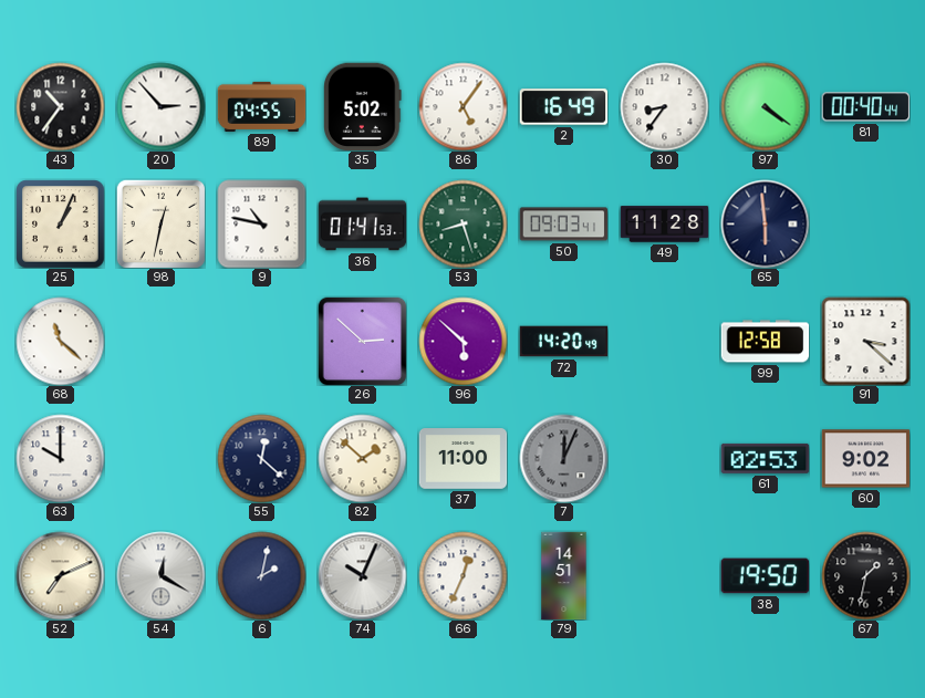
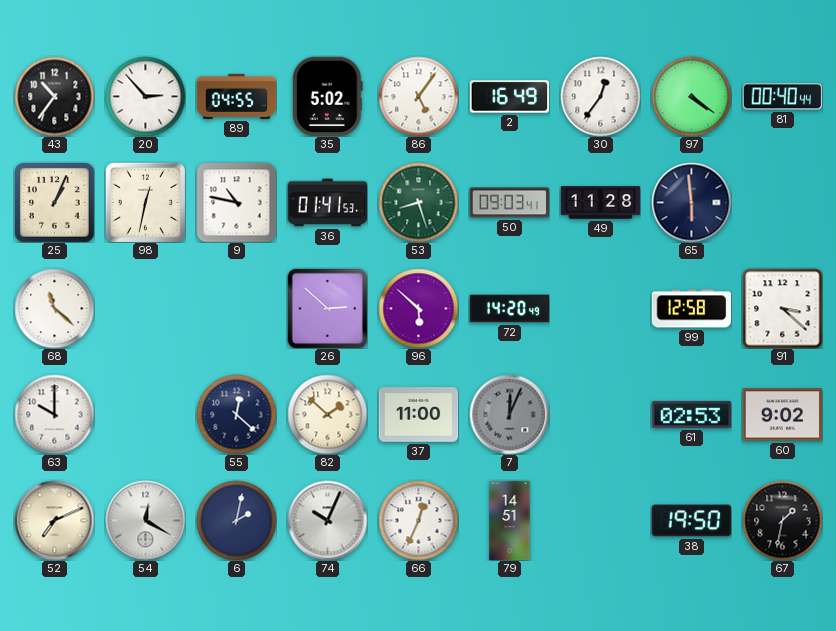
30: 8:36 -> 12:36
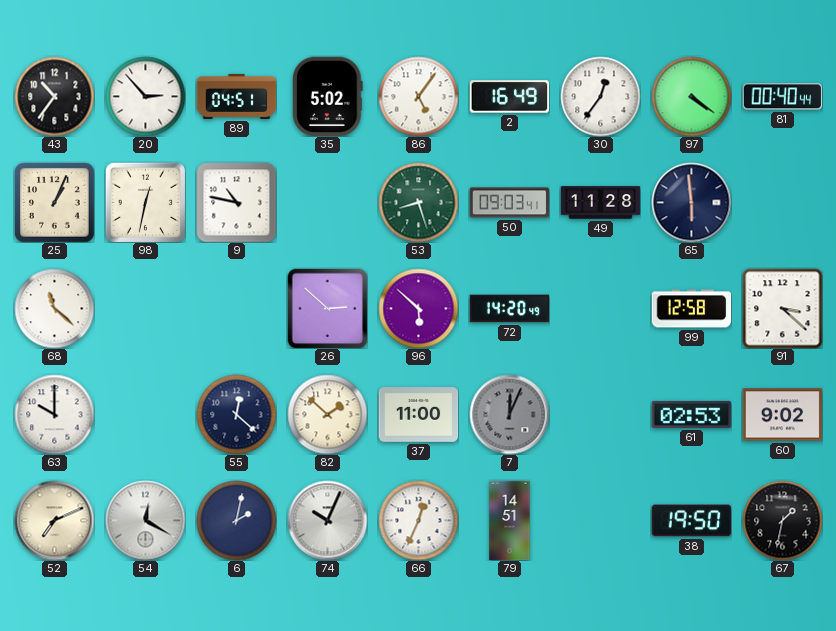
89: 04:55 -> 04:51
36: 01:41 -> none
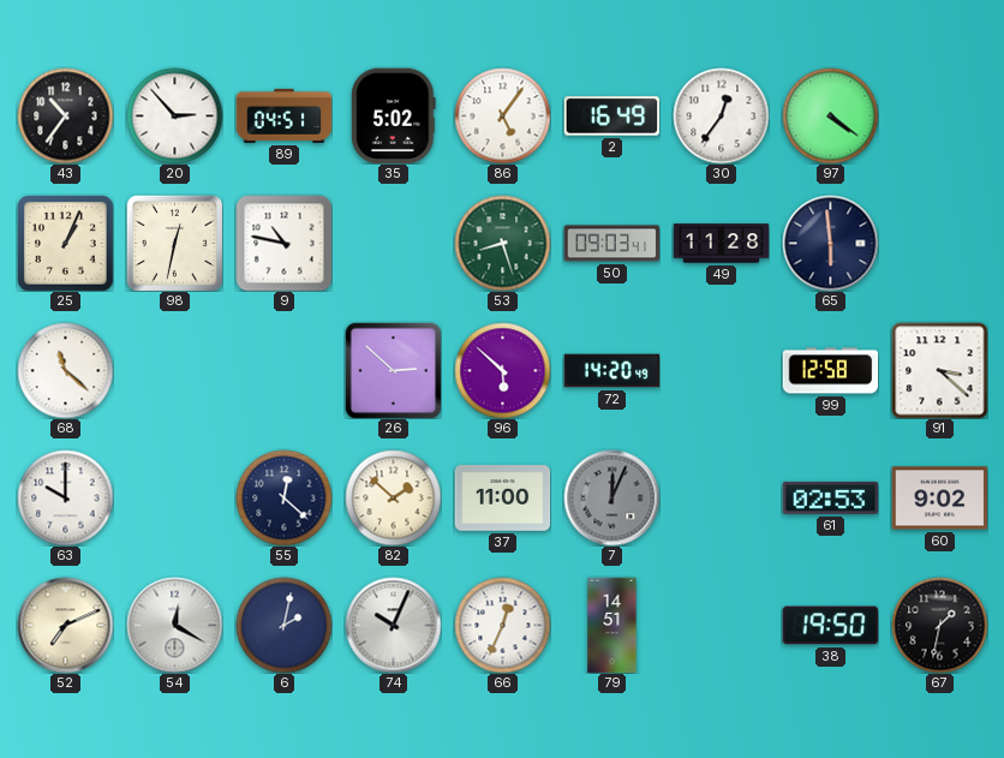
81: 00:40 -> none
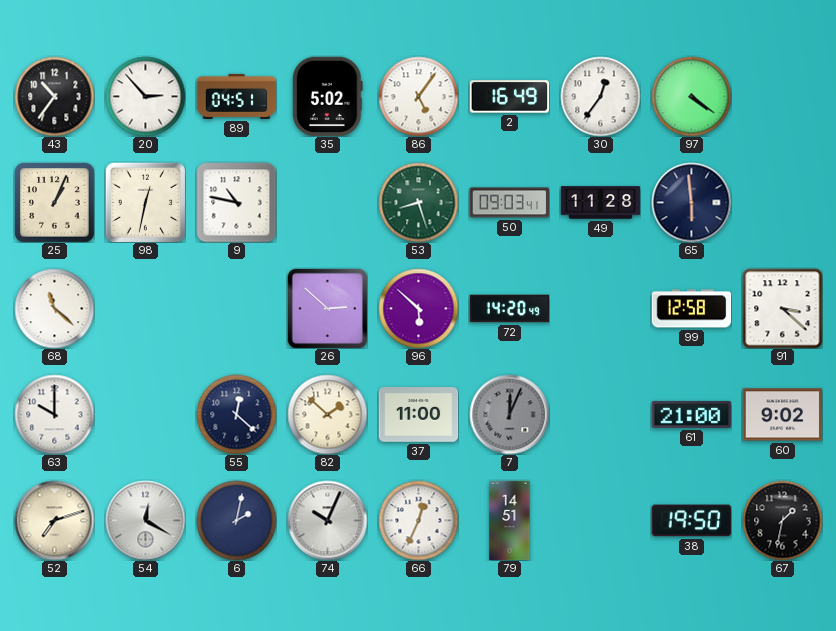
61: 02:53 -> 21:00
52: 7:11 -> 7:12
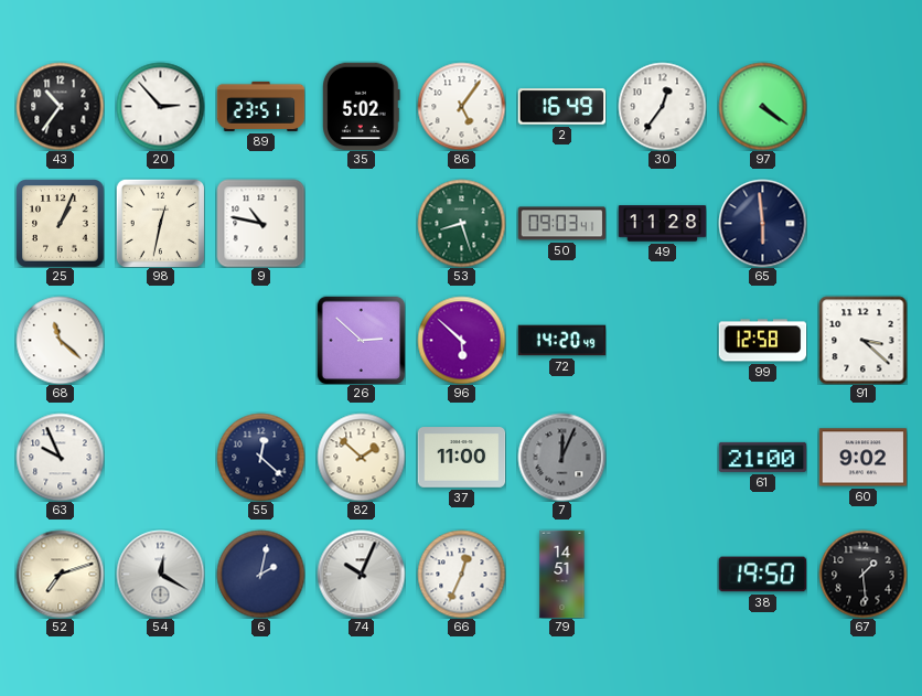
89: 04:51 -> 23:51
63: 10:00 -> 9:56
67: 1:32 -> 1:29
